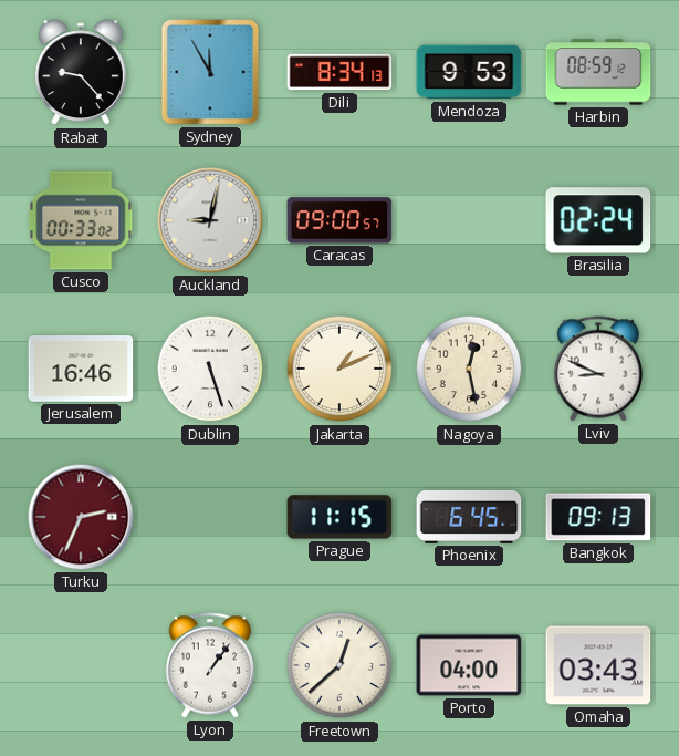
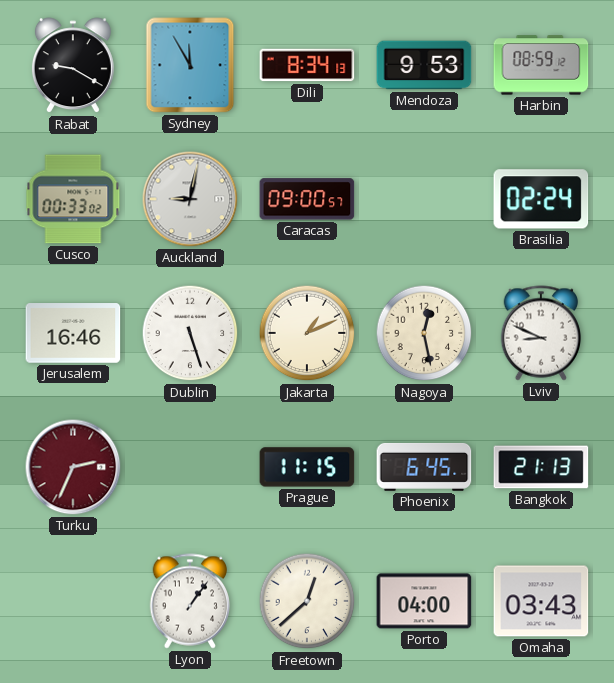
Rabat: 9:23 -> 9:20
Bangkok: 09:13 -> 21:13
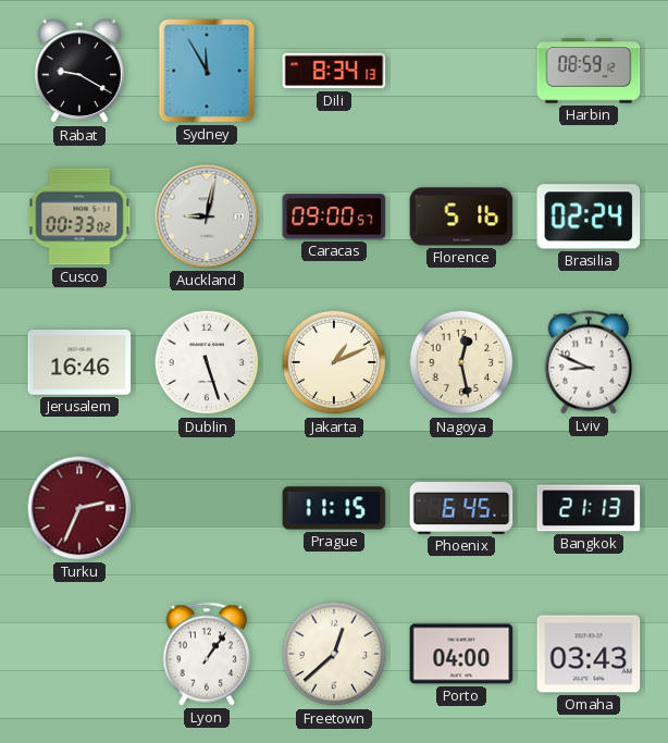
Mendoza: 9:53 -> none
Florence: none -> 5:16
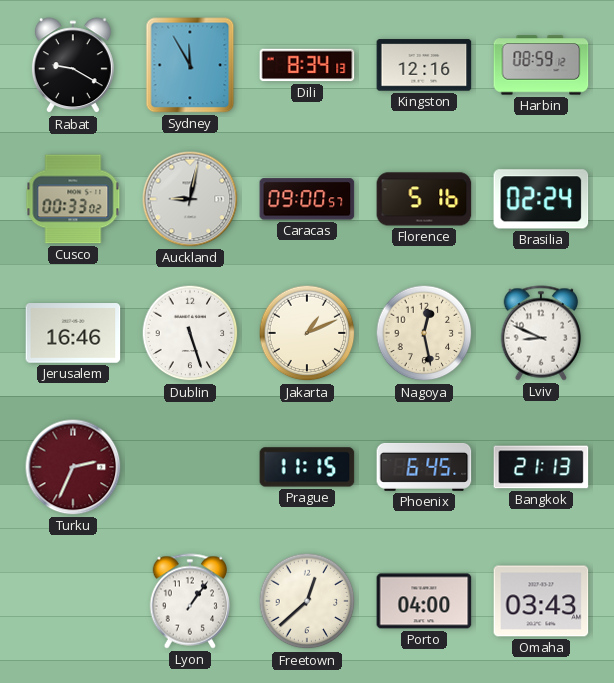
Kingston: none -> 12:16
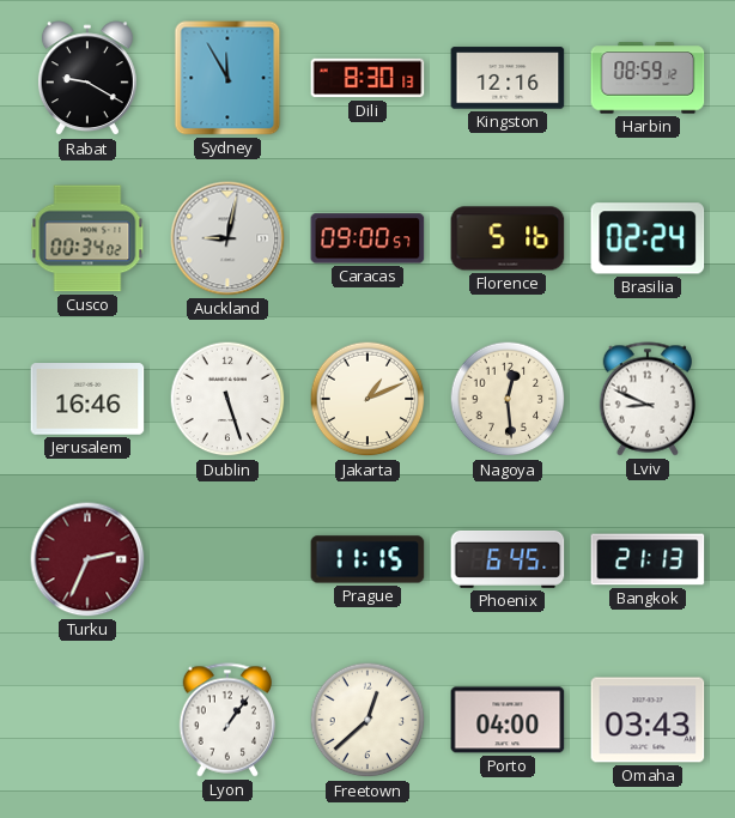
Dili: 8:34 -> 8:30
Cusco: 00:33 -> 00:34
Nagoya: 12:28 -> 12:29
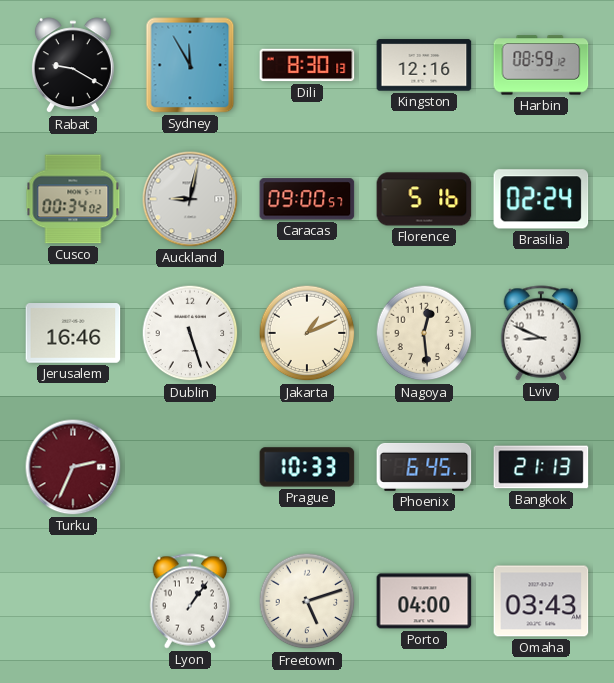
Prague: 11:15 -> 10:33
Freetown: 12:38 -> 5:12
